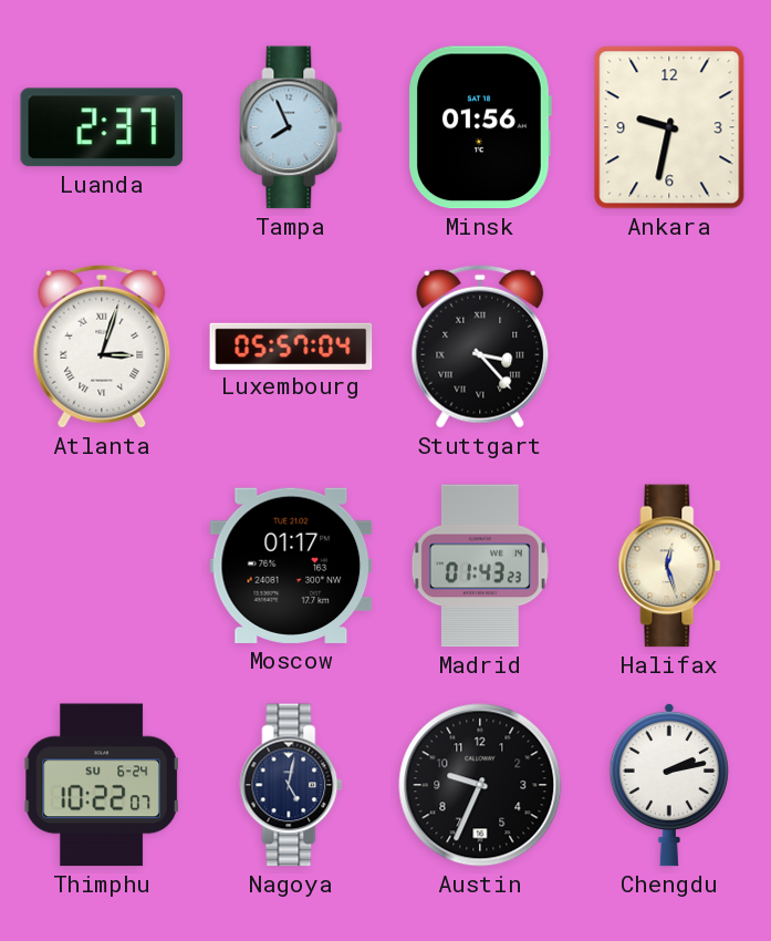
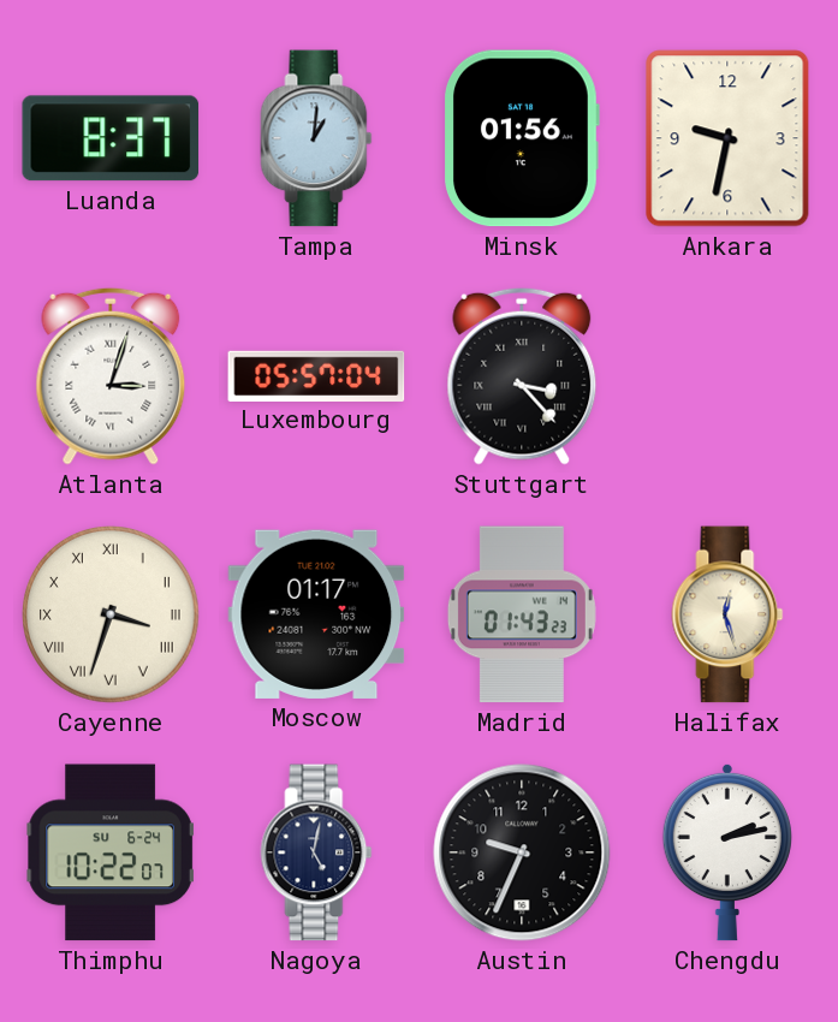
Luanda: 2:37 -> 8:37
Tampa: 7:56 -> 1:01
Cayenne: none -> 3:33
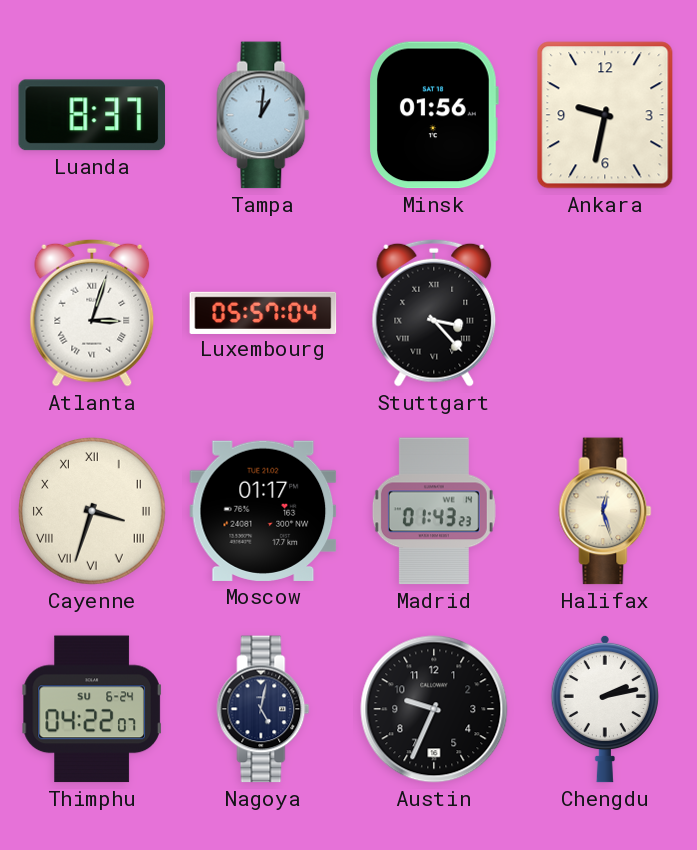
Thimphu: 10:22 -> 04:22
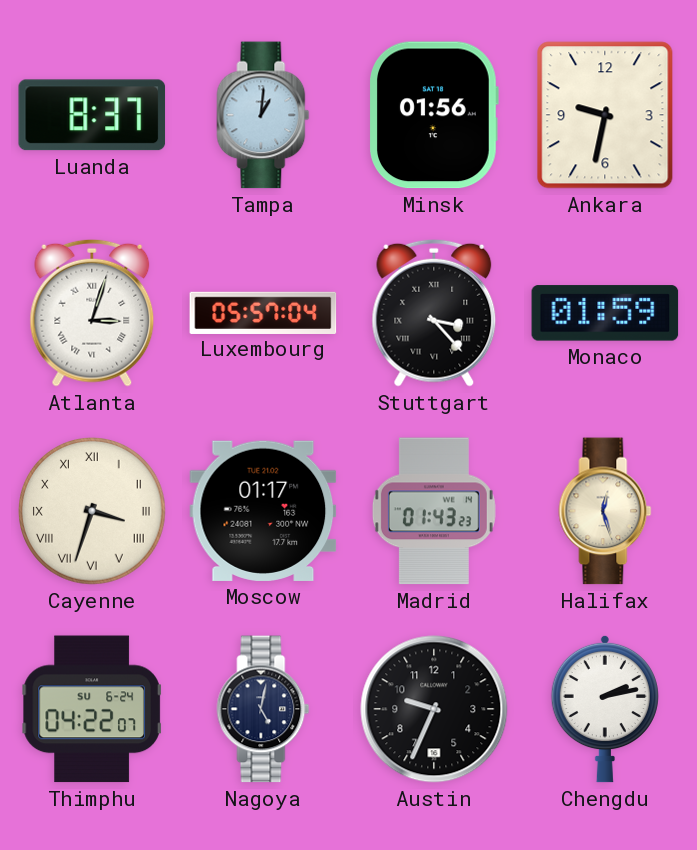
Monaco: none -> 01:59
